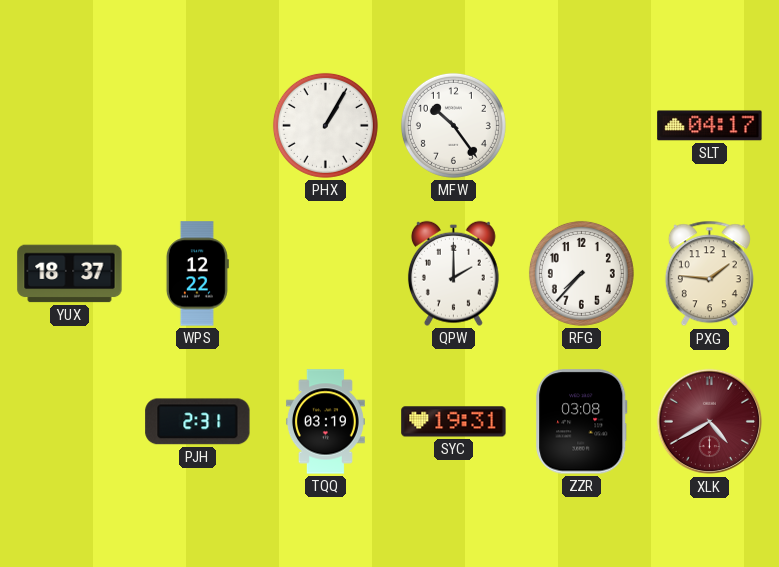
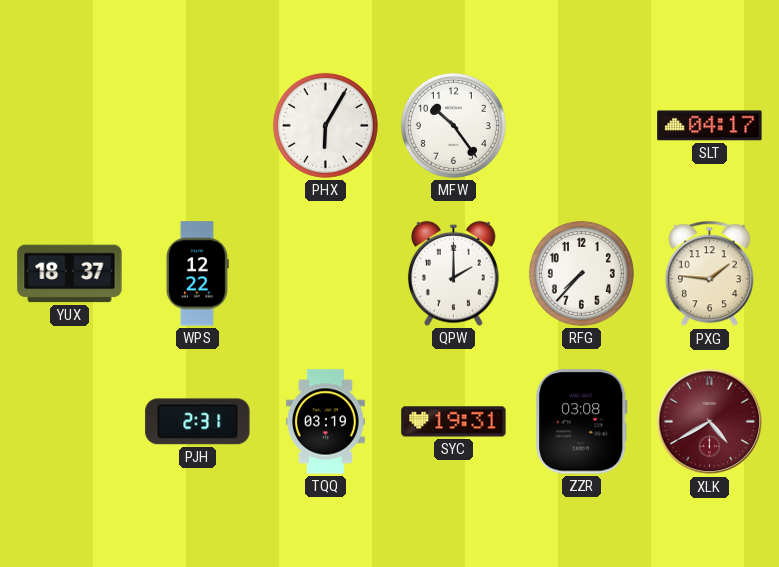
PHX: 1:05 -> 6:05
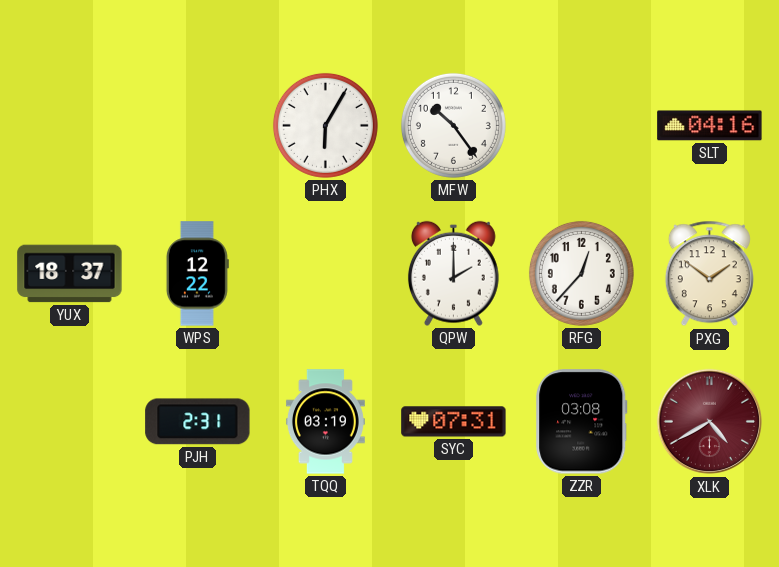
SLT: 04:17 -> 04:16
RFG: 7:37 -> 12:37
PXG: 1:46 -> 1:51
SYC: 19:31 -> 07:31
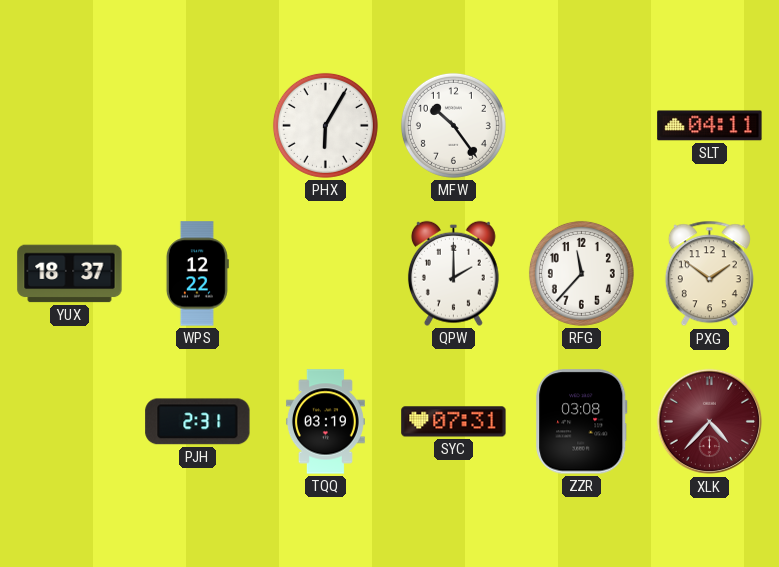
SLT: 04:16 -> 04:11
RFG: 12:37 -> 11:37
XLK: 4:40 -> 4:37
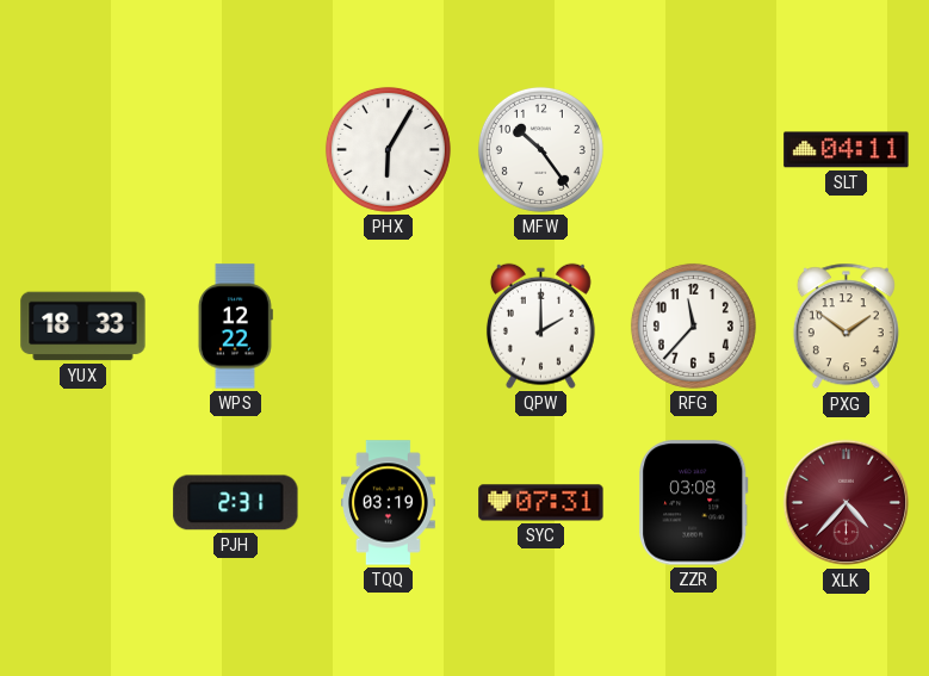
YUX: 18:37 -> 18:33
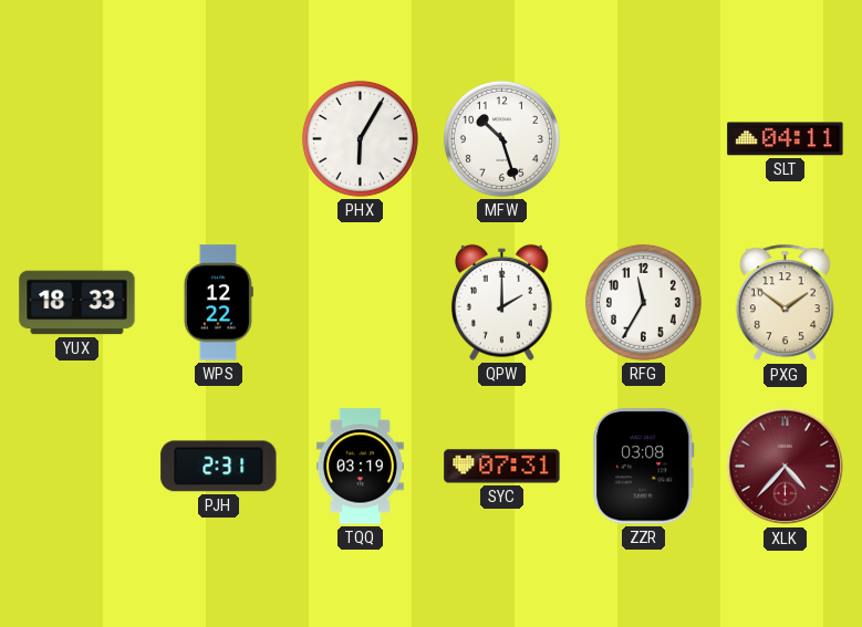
MFW: 10:24 -> 10:27
RFG: 11:37 -> 11:35
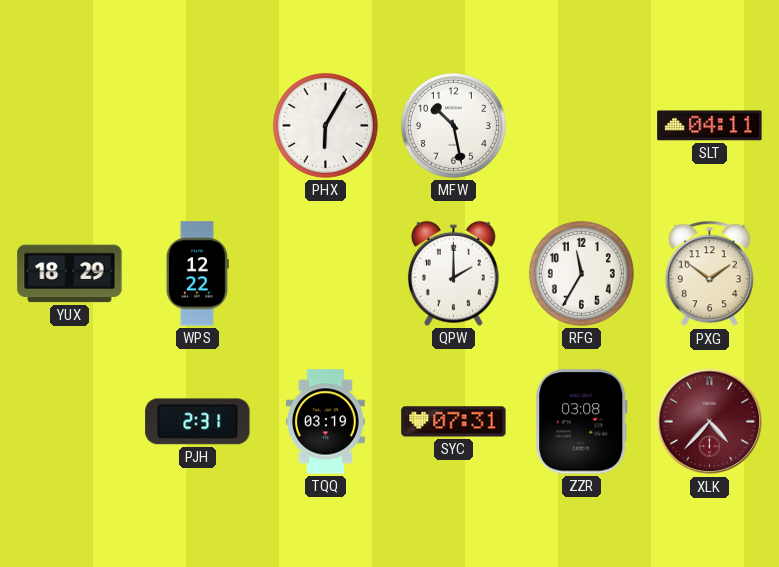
MFW: 10:27 -> 10:28
YUX: 18:33 -> 18:29
